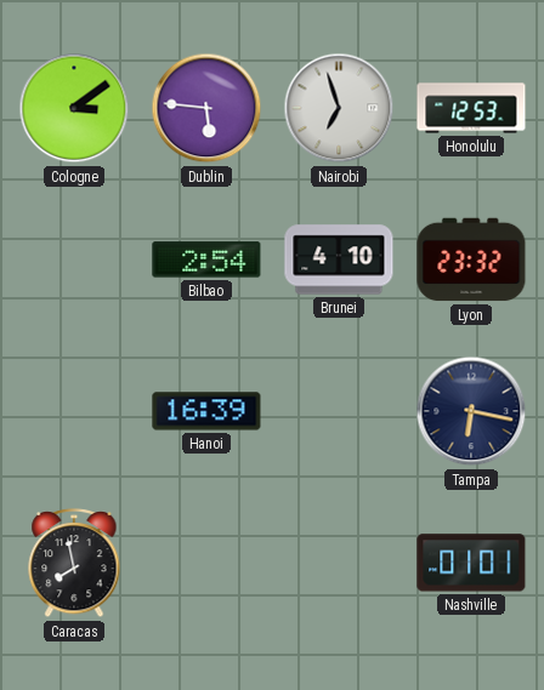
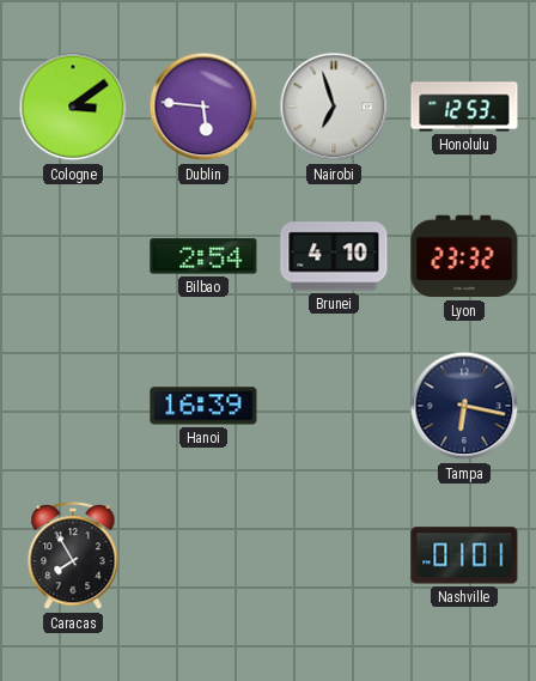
Caracas: 7:58 -> 7:55
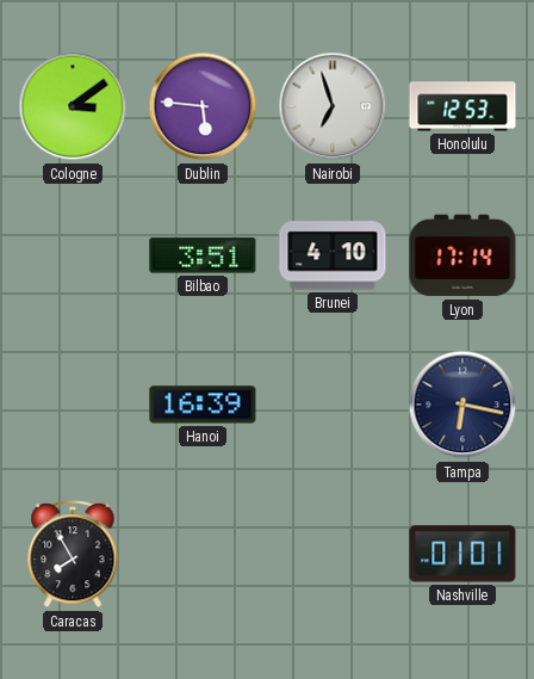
Bilbao: 2:54 -> 3:51
Lyon: 23:32 -> 17:14
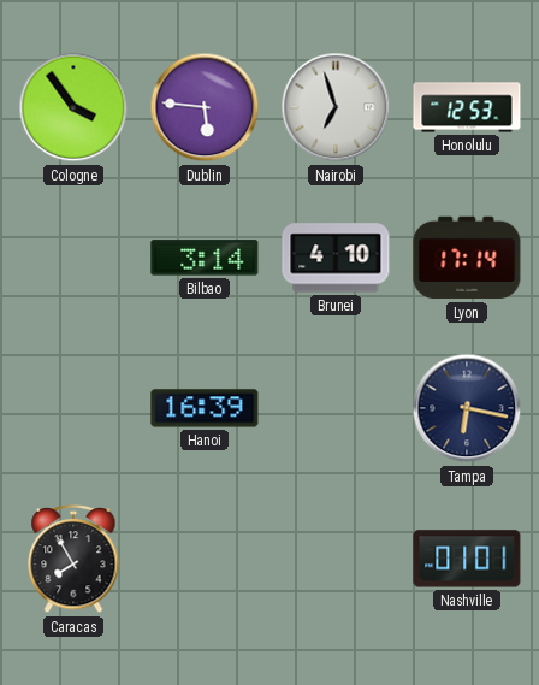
Cologne: 3:09 -> 3:54
Bilbao: 3:51 -> 3:14
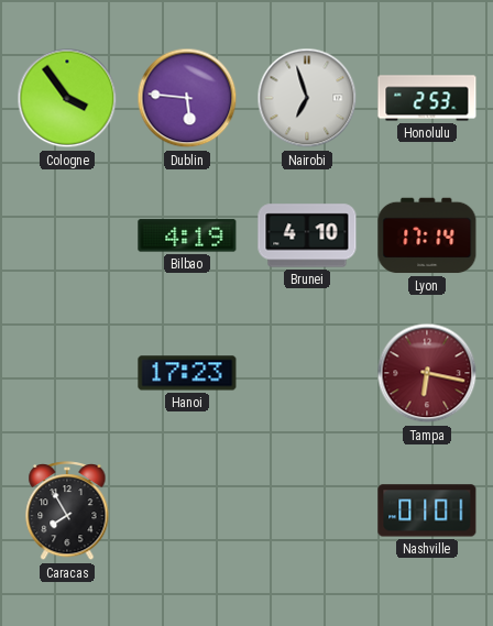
Honolulu: 12:53 -> 2:53
Bilbao: 3:14 -> 4:19
Hanoi: 16:39 -> 17:23
Tampa dial: navy -> burgundy
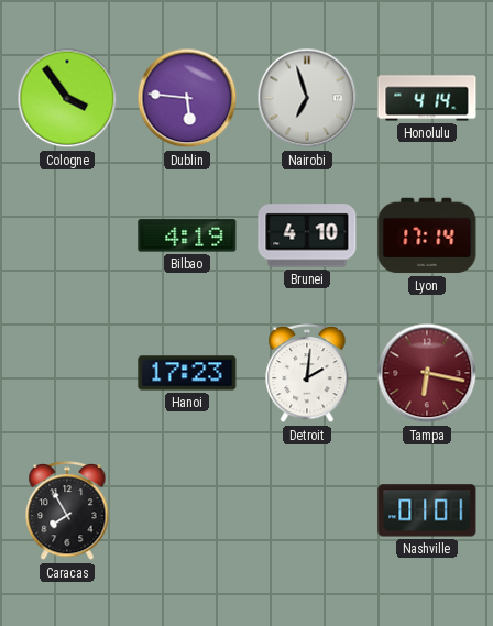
Honolulu: 2:53 -> 4:14
Detroit: none -> 2:01
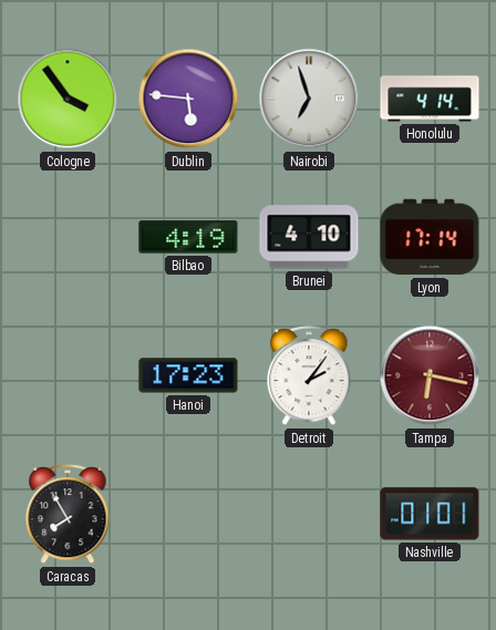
Detroit: 2:01 -> 2:06
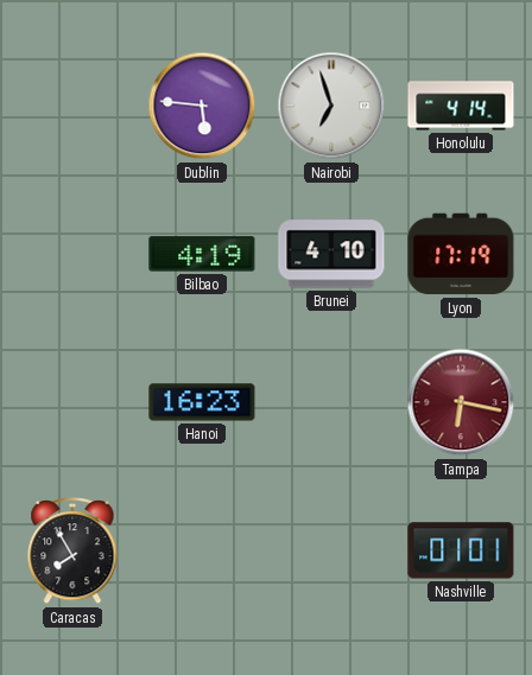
Cologne: 3:54 -> none
Lyon: 17:14 -> 17:19
Hanoi: 17:23 -> 16:23
Detroit: 2:06 -> none
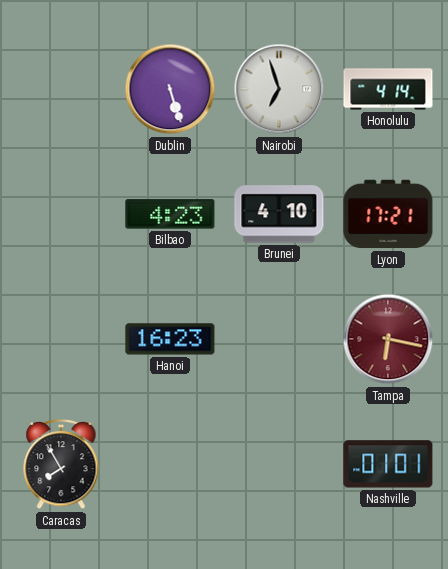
Dublin: 5:46 -> 5:27
Bilbao: 4:19 -> 4:23
Lyon: 17:19 -> 17:21
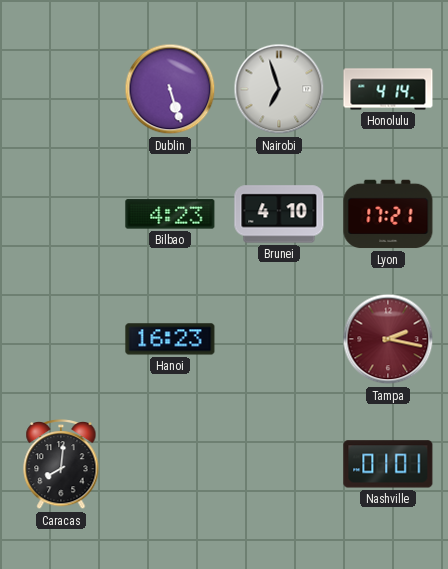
Tampa: 6:17 -> 2:17
Caracas: 7:55 -> 8:01
